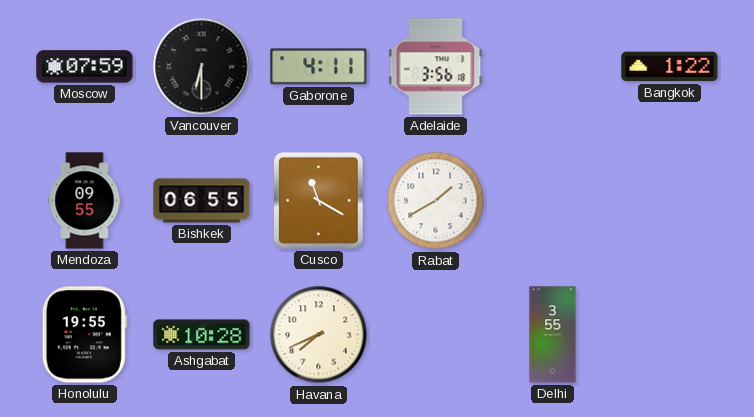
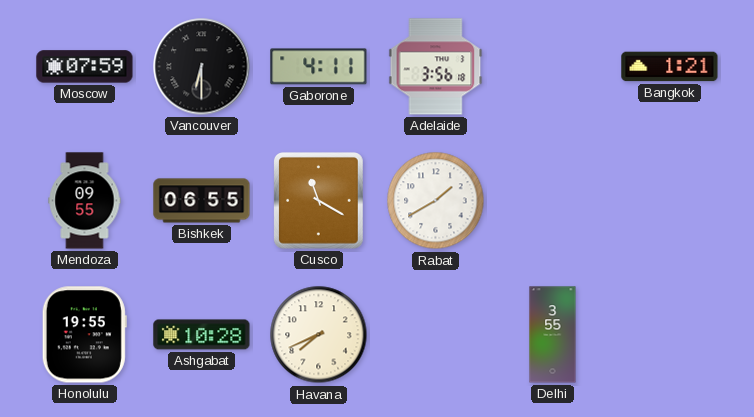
Bangkok: 1:22 -> 1:21
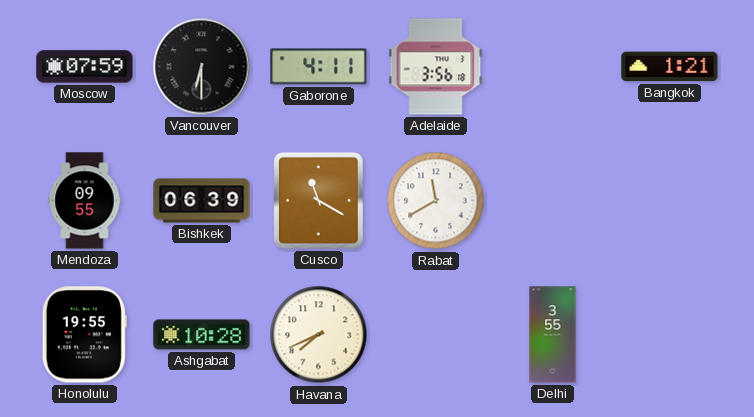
Bishkek: 06:55 -> 06:39
Rabat: 1:40 -> 11:40
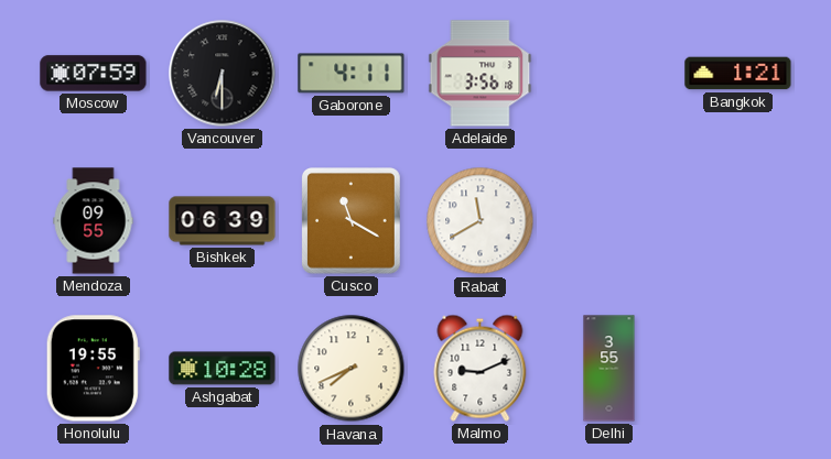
Malmo: none -> 9:11
